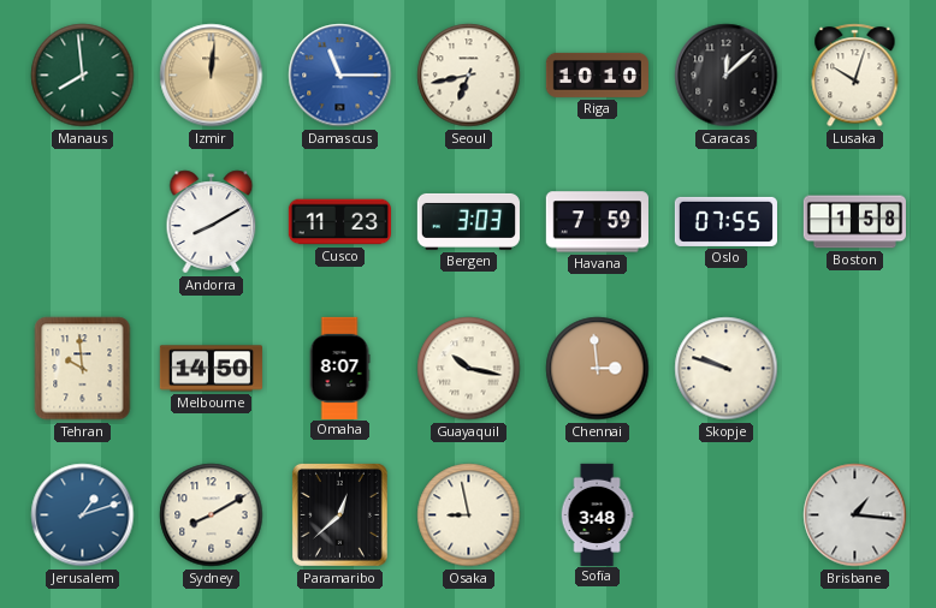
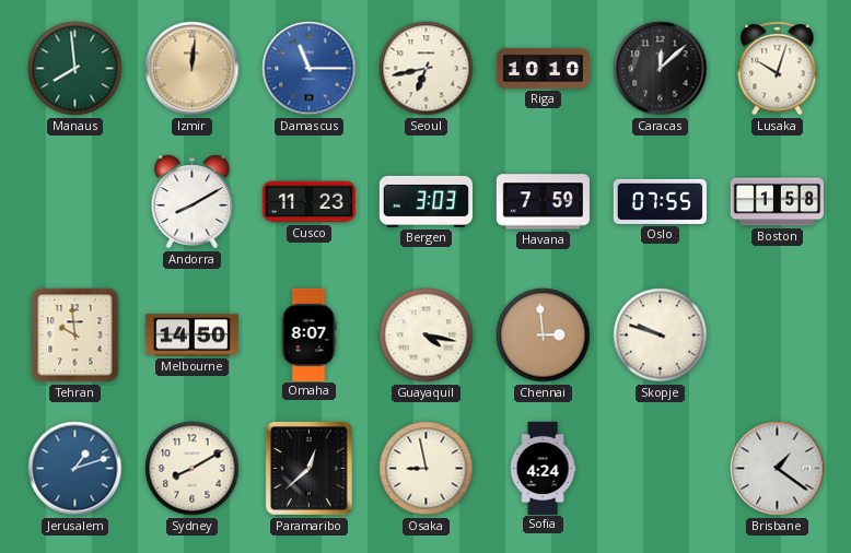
Guayaquil: 10:17 -> 4:17
Sofia: 3:48 -> 4:24
Brisbane: 1:16 -> 1:21
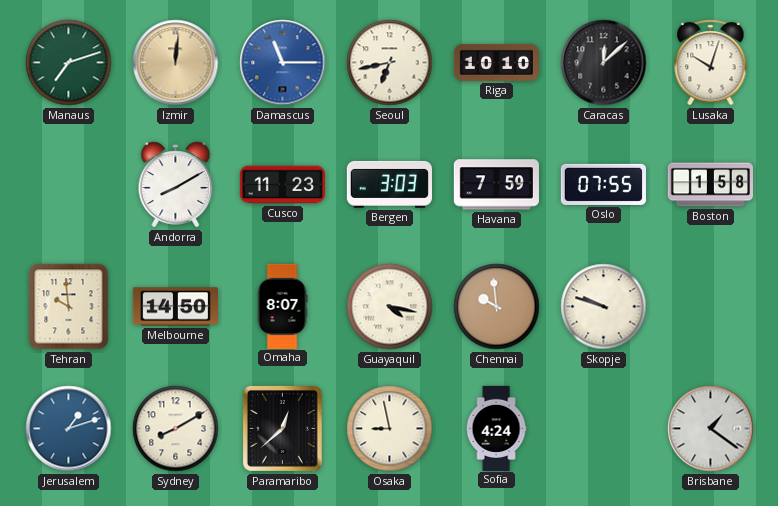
Manaus: 7:59 -> 7:12
Chennai: 2:59 -> 9:59
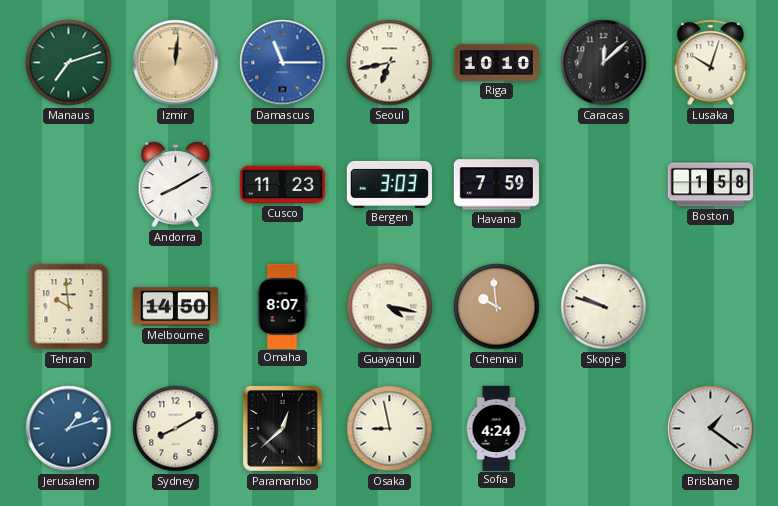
Oslo: 07:55 -> none
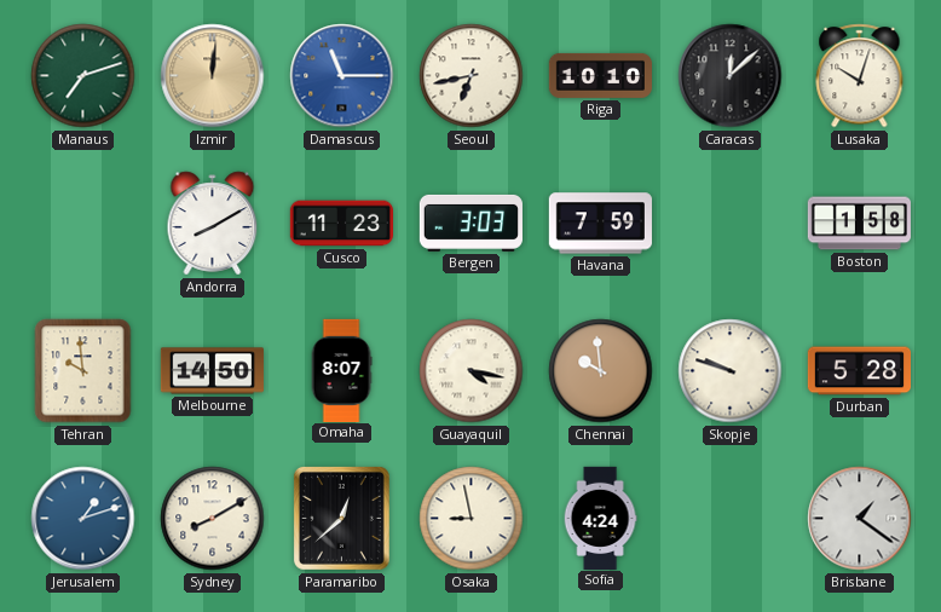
Durban: none -> 5:28
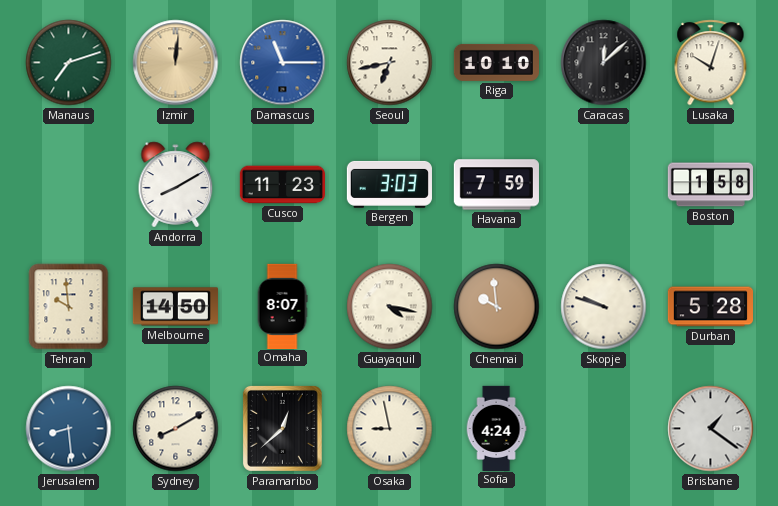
Jerusalem: 1:12 -> 8:29
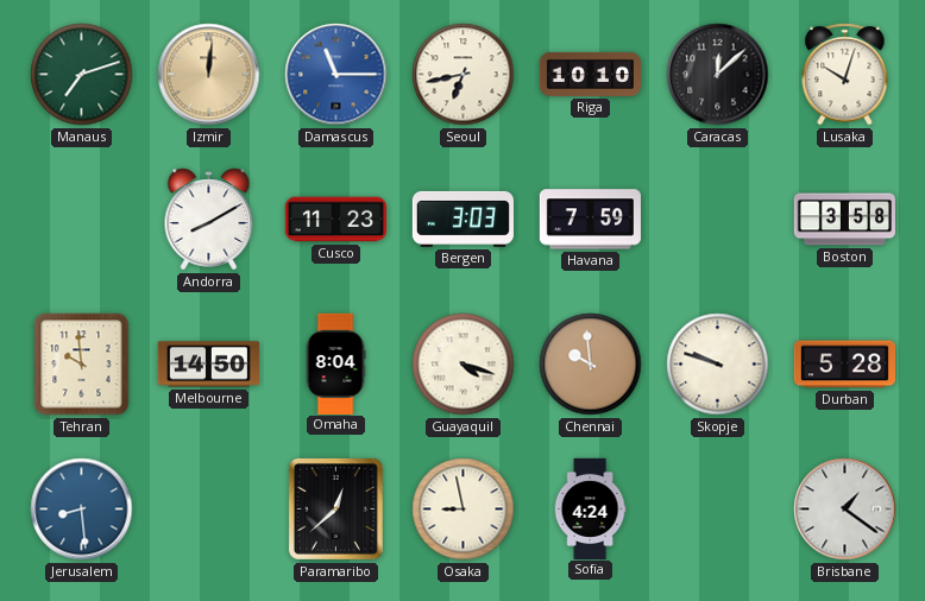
Boston: 1:58 -> 3:58
Omaha: 8:07 -> 8:04
Guayaquil: 4:17 -> 4:18
Sydney: 8:10 -> none
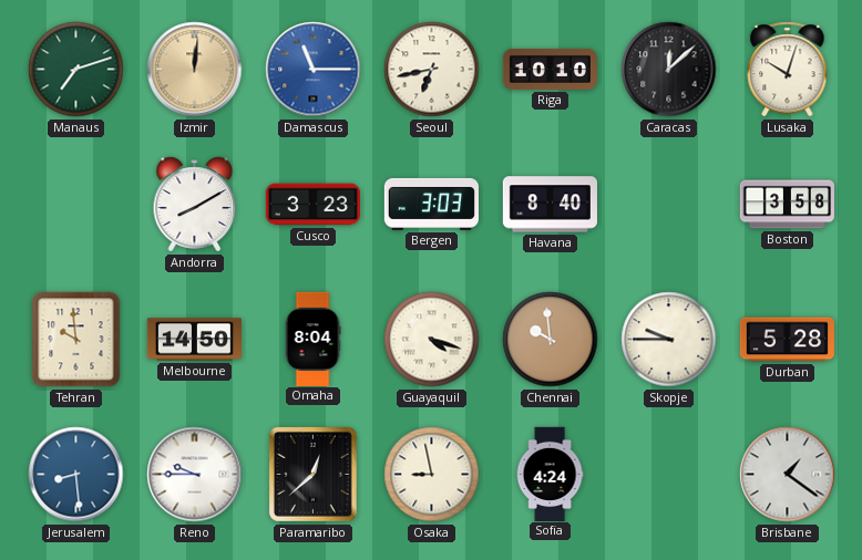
Cusco: 11:23 -> 3:23
Havana: 7:59 -> 8:40
Skopje: 9:48 -> 9:45
Reno: none -> 9:45
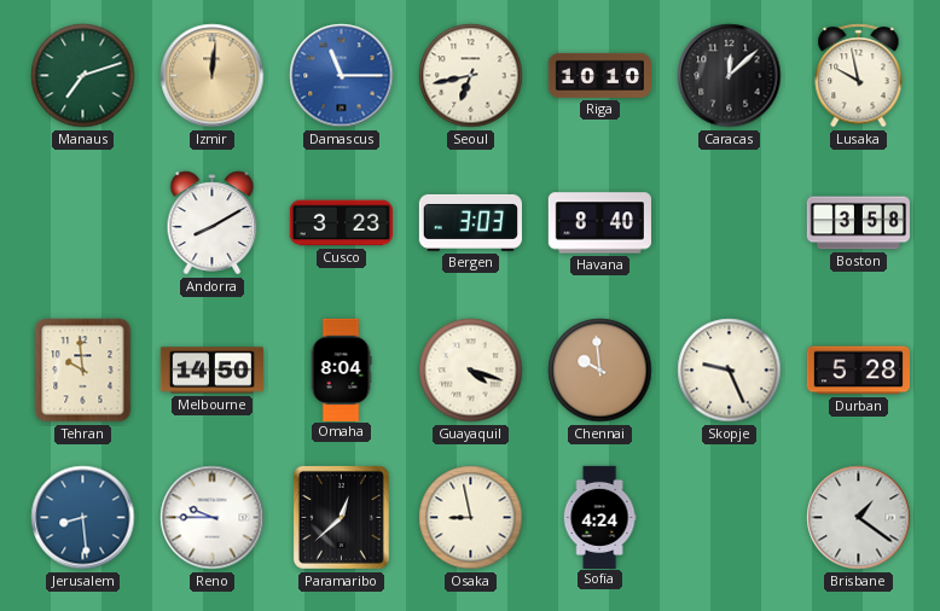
Lusaka: 10:03 -> 9:58
Skopje: 9:45 -> 9:26
